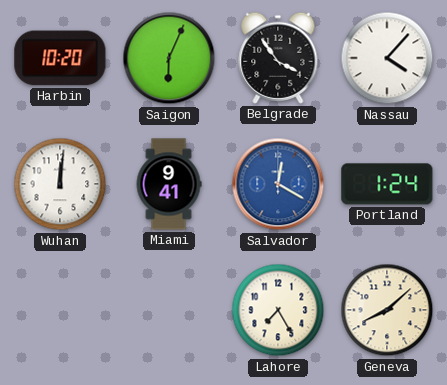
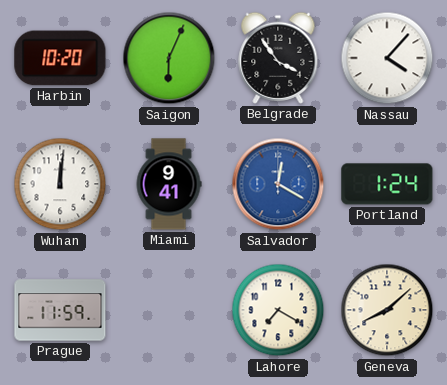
Prague: none -> 11:59
Lahore: 7:25 -> 7:20
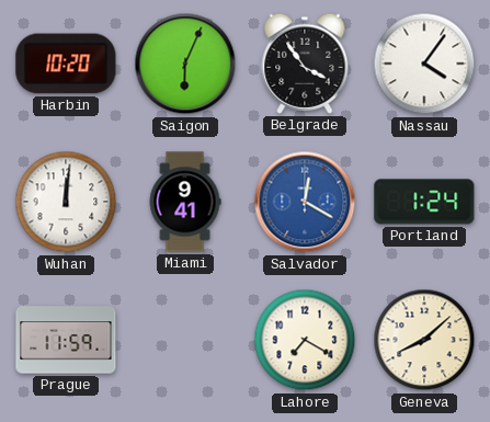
Nassau: 4:07 -> 4:06
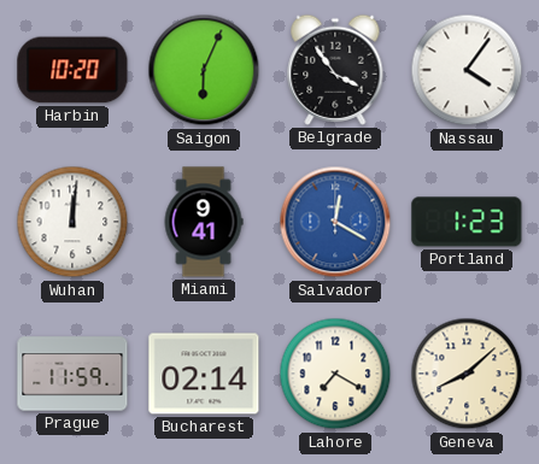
Portland: 1:24 -> 1:23
Bucharest: none -> 02:14
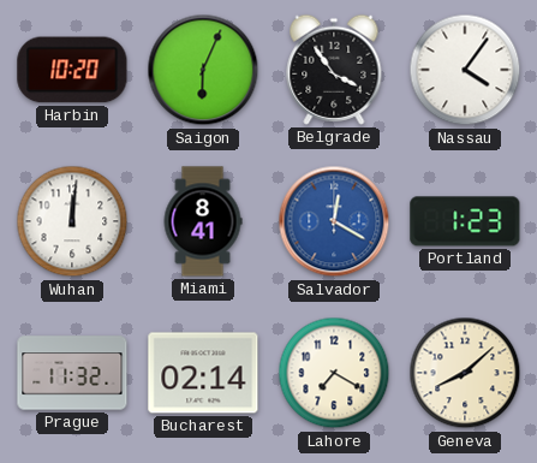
Miami: 9:41 -> 8:41
Prague: 11:59 -> 11:32
